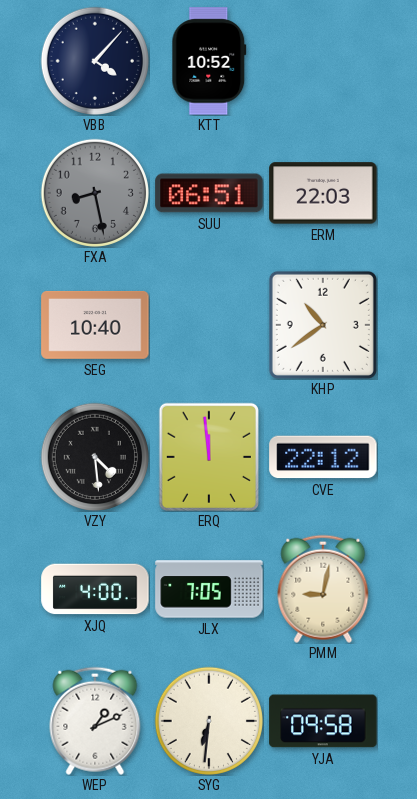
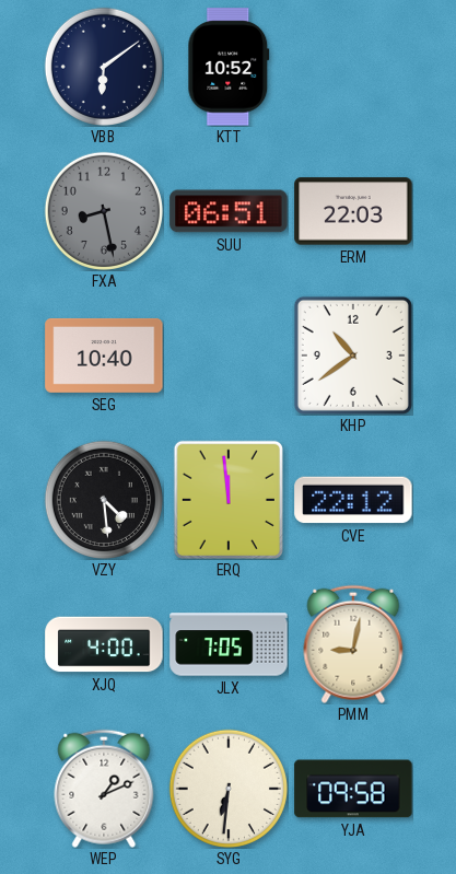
VBB: 4:07 -> 6:09
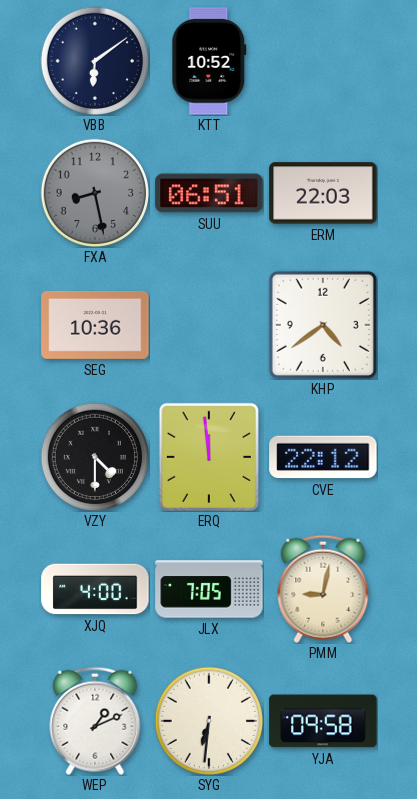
SEG: 10:40 -> 10:36
KHP: 10:39 -> 4:39
VZY: 4:29 -> 4:30
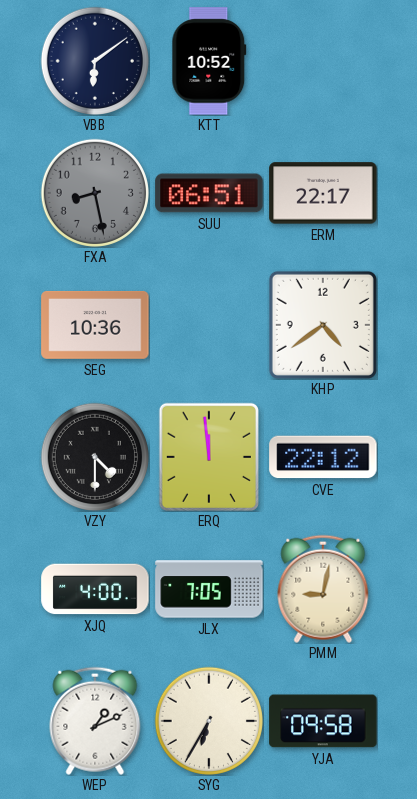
ERM: 22:03 -> 22:17
SYG: 6:31 -> 6:35
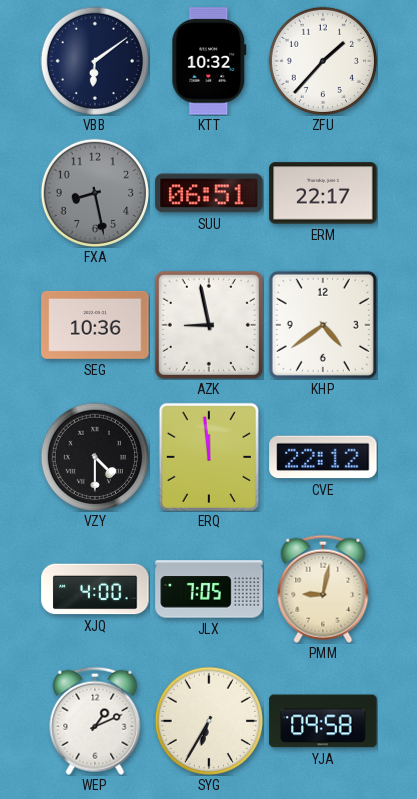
KTT: 10:52 -> 10:32
ZFU: none -> 1:37
AZK: none -> 8:58
